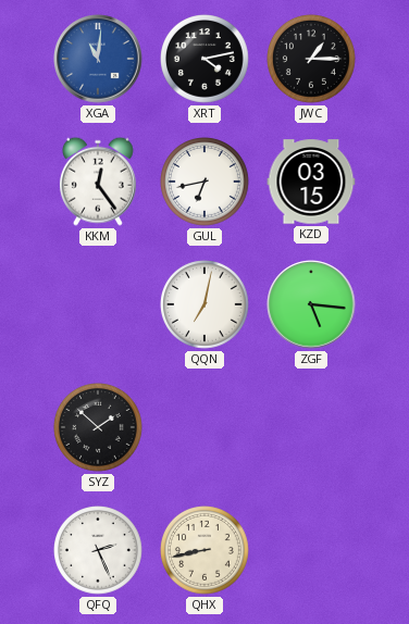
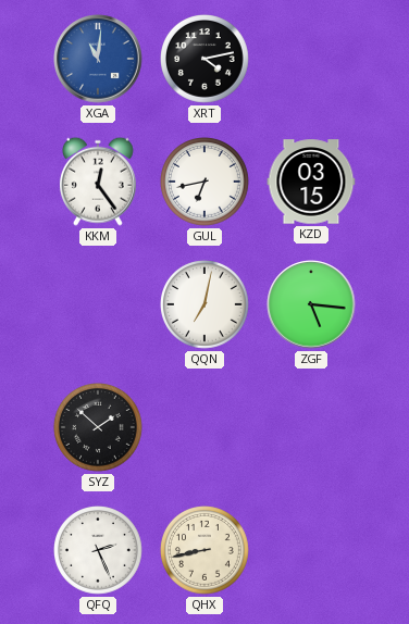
JWC: 1:15 -> none
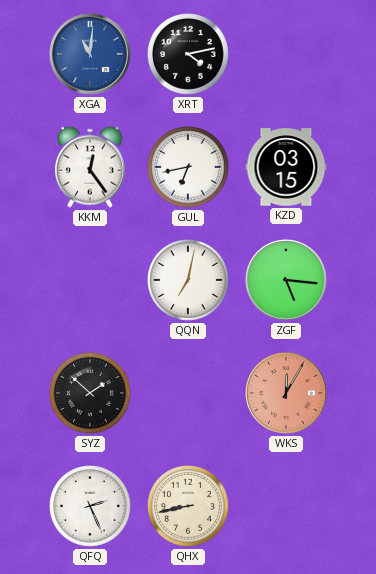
WKS: none -> 12:05
